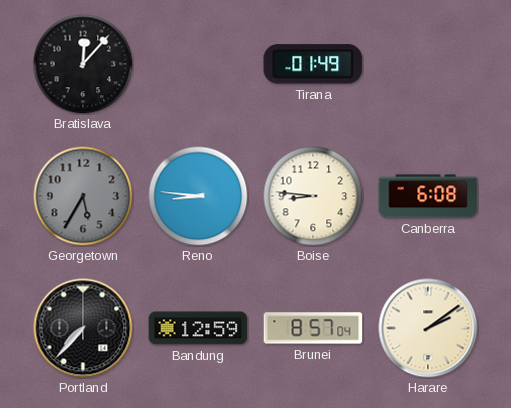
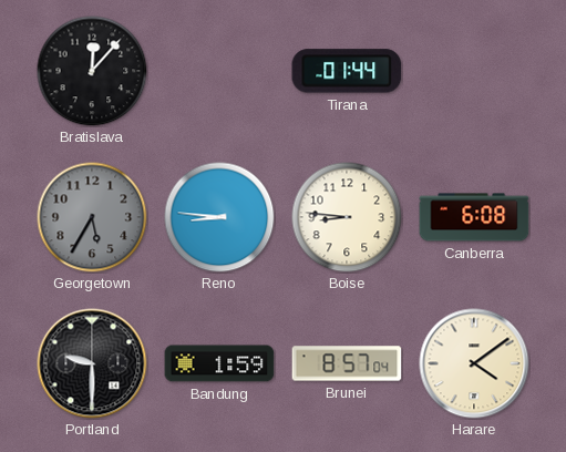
Tirana: 01:49 -> 01:44
Portland: 7:37 -> 9:30
Bandung: 12:59 -> 1:59
Harare: 2:09 -> 4:09
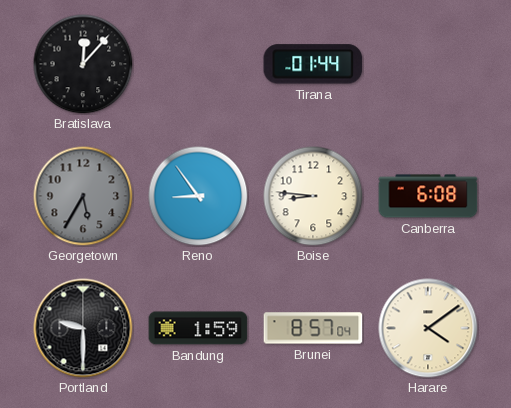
Reno: 8:46 -> 8:54
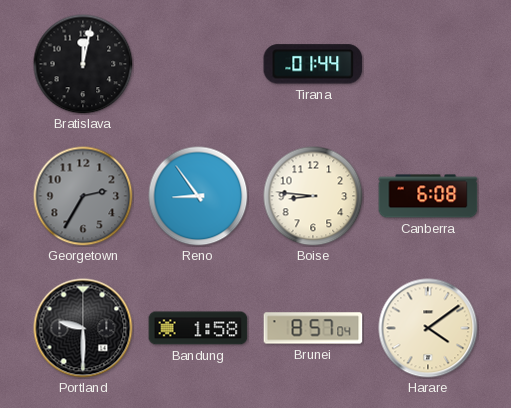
Bratislava: 12:07 -> 12:02
Georgetown: 5:35 -> 2:35
Bandung: 1:59 -> 1:58
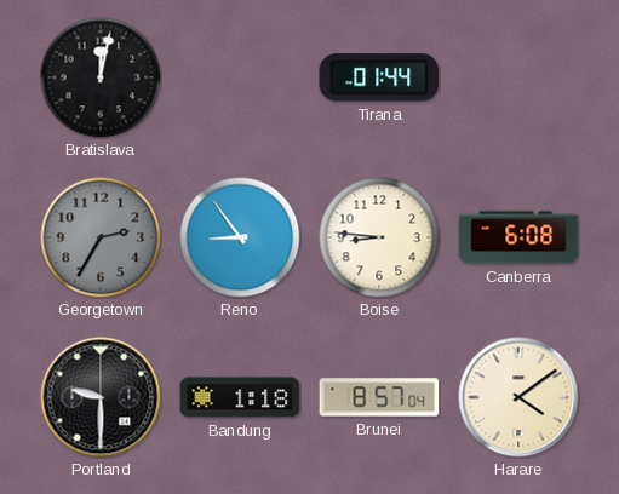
Bandung: 1:58 -> 1:18
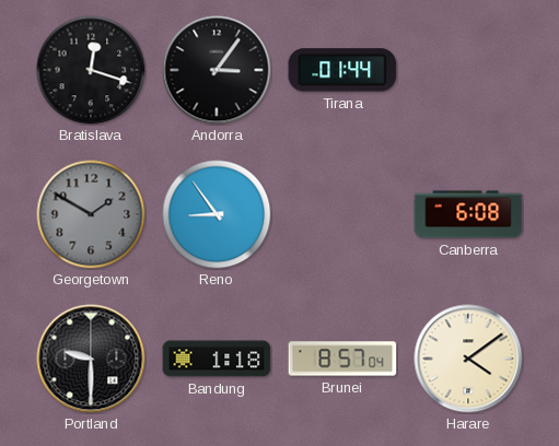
Bratislava: 12:02 -> 12:18
Andorra: none -> 3:06
Georgetown: 2:35 -> 1:50
Boise: 8:46 -> none
